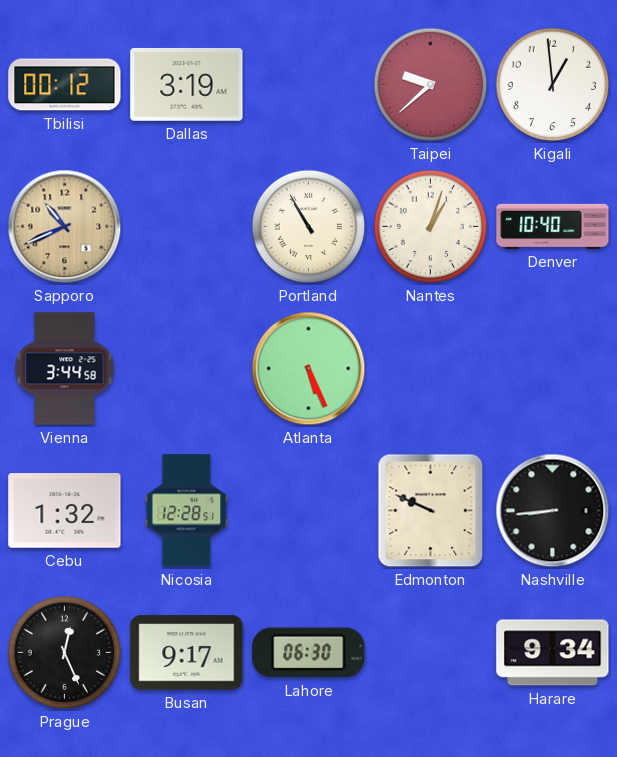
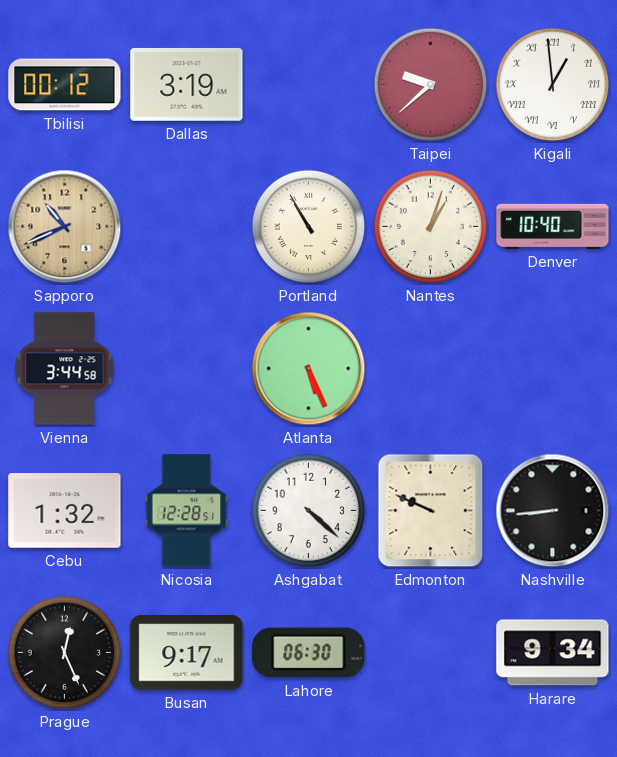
Kigali numerals: Arabic -> Roman
Ashgabat: none -> 4:22
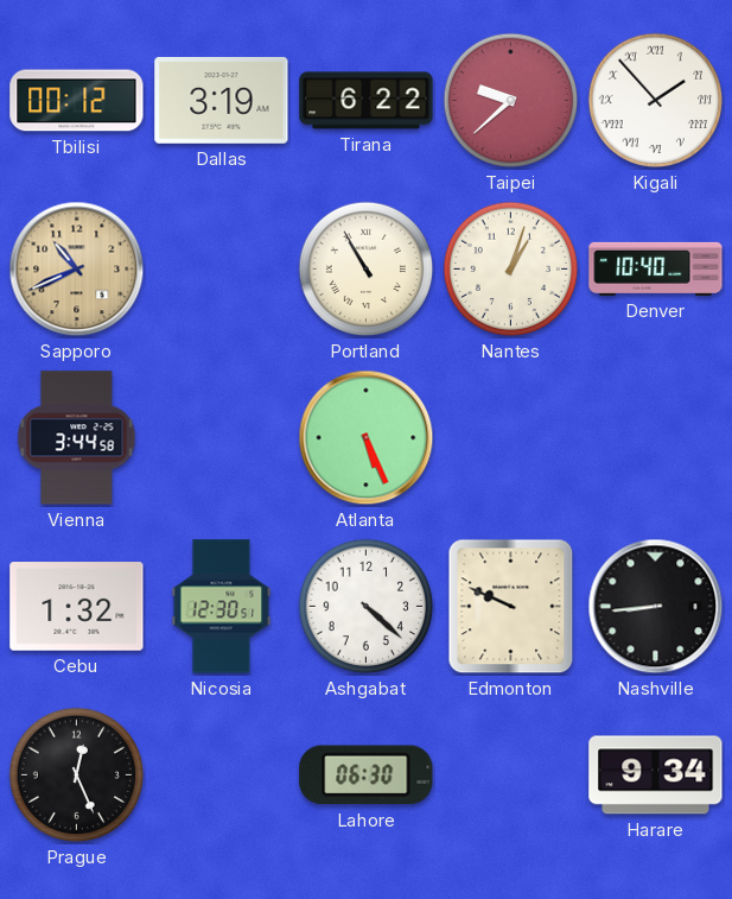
Tirana: none -> 6:22
Kigali: 12:59 -> 1:53
Nicosia: 12:28 -> 12:30
Busan: 9:17 -> none
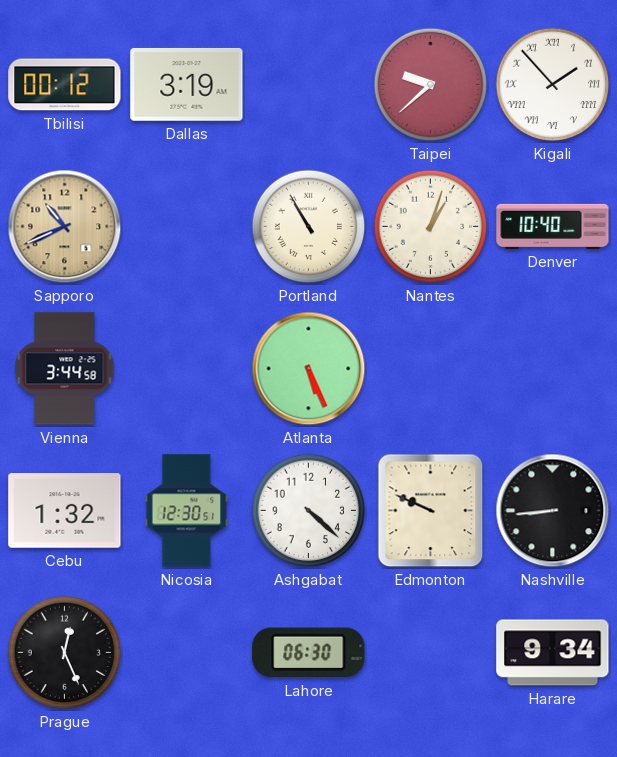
Tirana: 6:22 -> none
